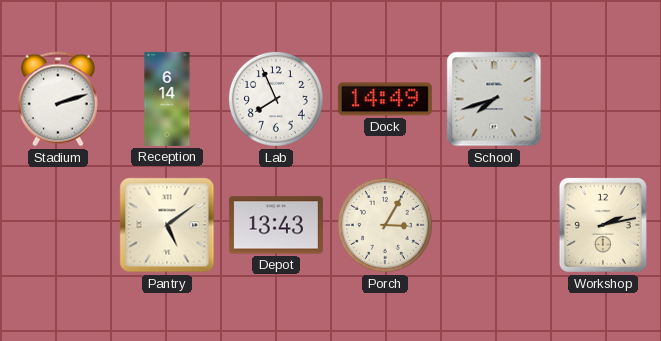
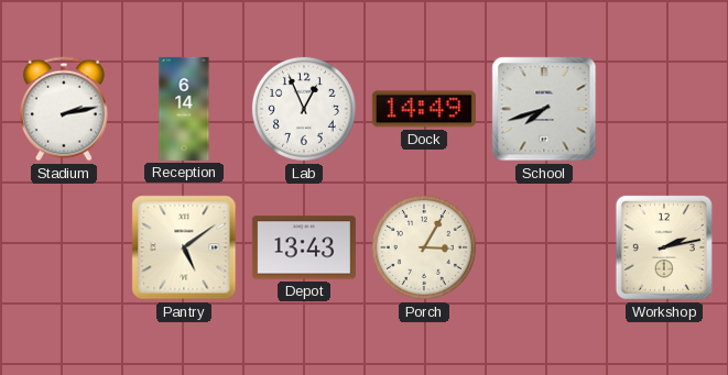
Stadium: 2:12 -> 2:13
Lab: 7:56 -> 12:56
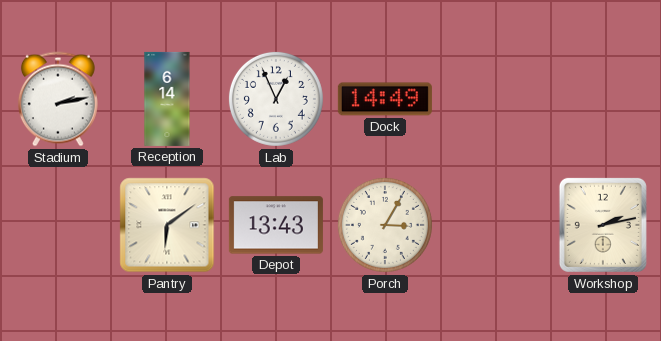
School: 7:42 -> none
Pantry: 5:09 -> 6:09
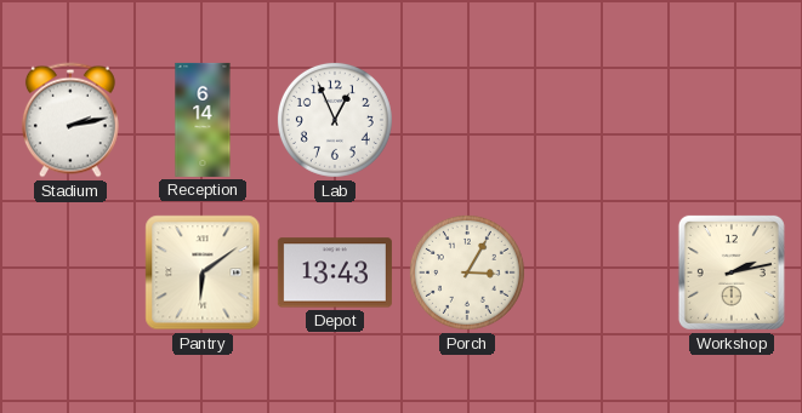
Dock: 14:49 -> none
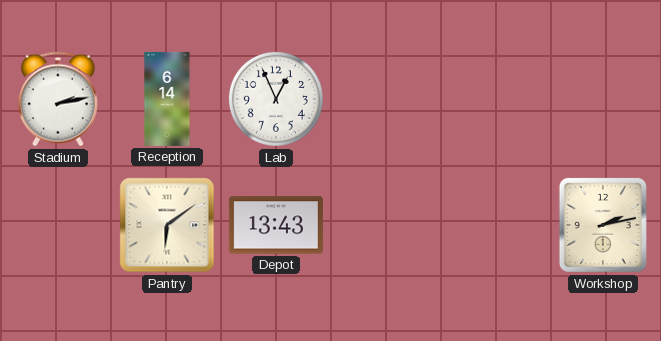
Porch: 3:05 -> none
